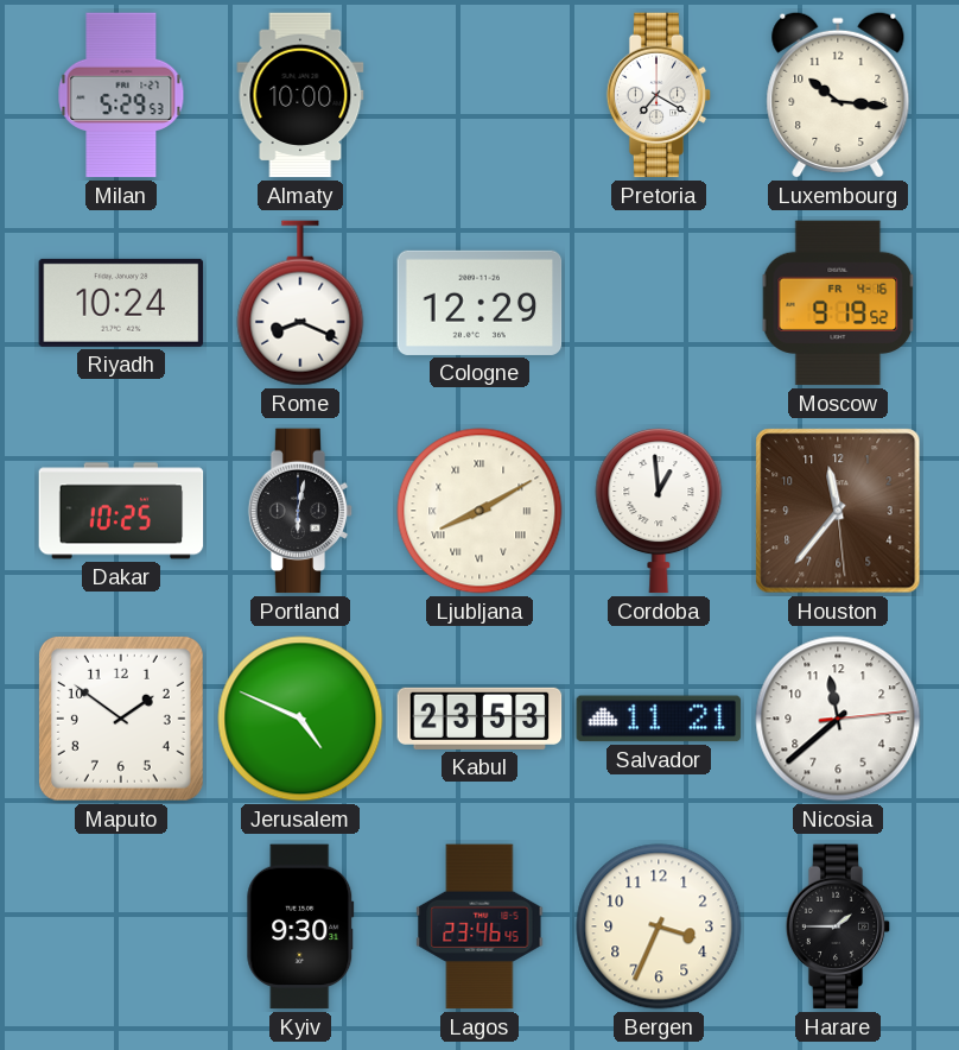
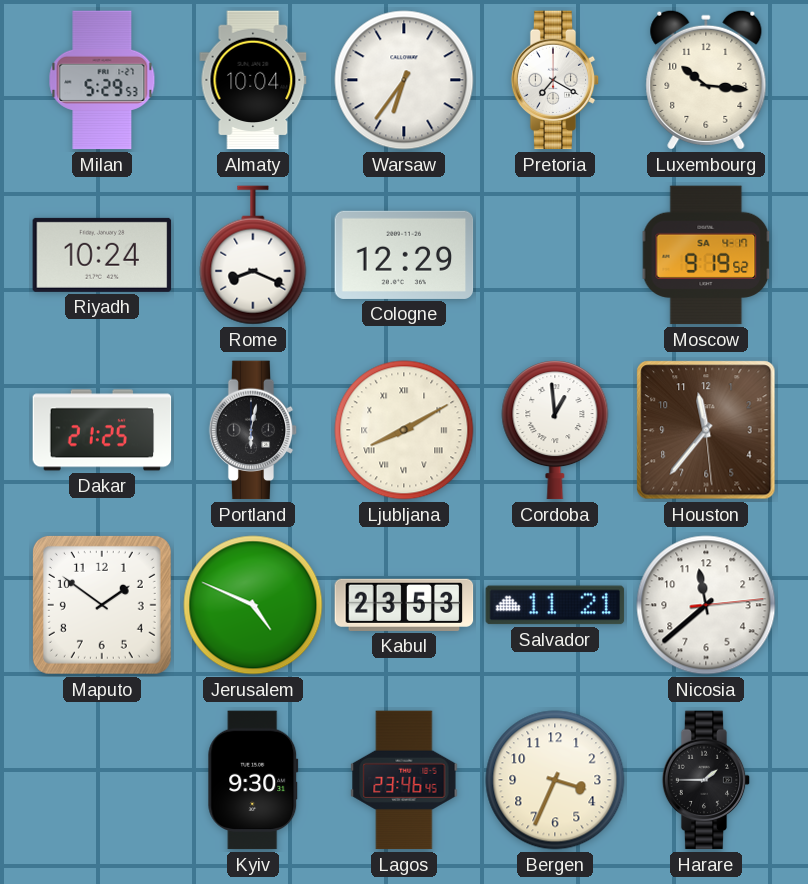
Almaty: 10:00 -> 10:04
Warsaw: none -> 6:36
Moscow date: FR 4-16 -> SA 4-17
Dakar: 10:25 -> 21:25
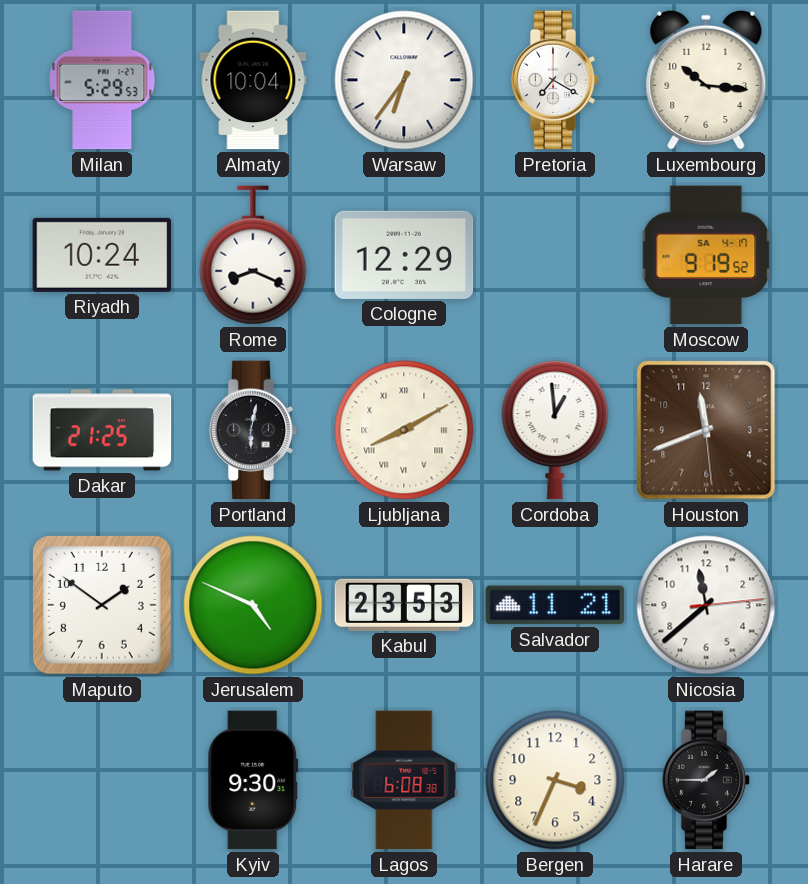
Houston: 11:36 -> 11:41
Lagos: 23:46 -> 6:08
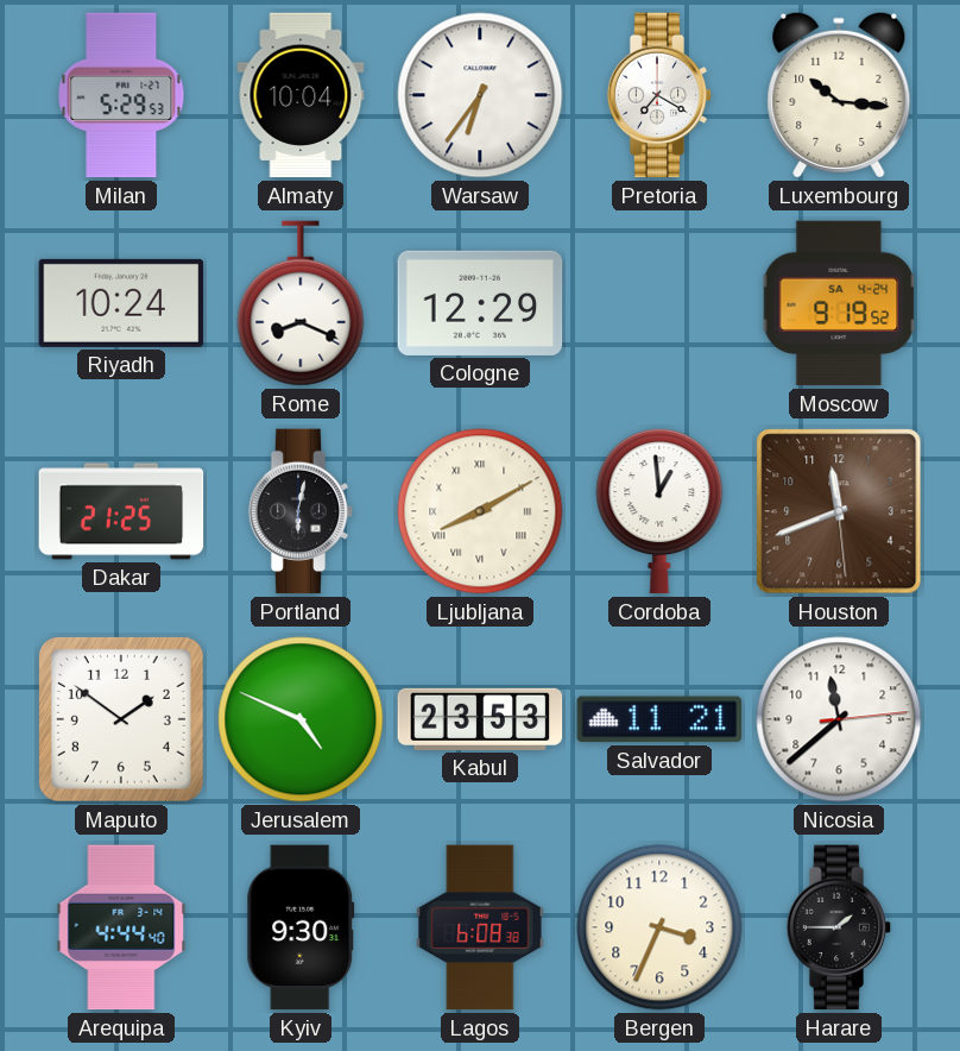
Moscow date: SA 4-17 -> SA 4-24
Arequipa: none -> 4:44
